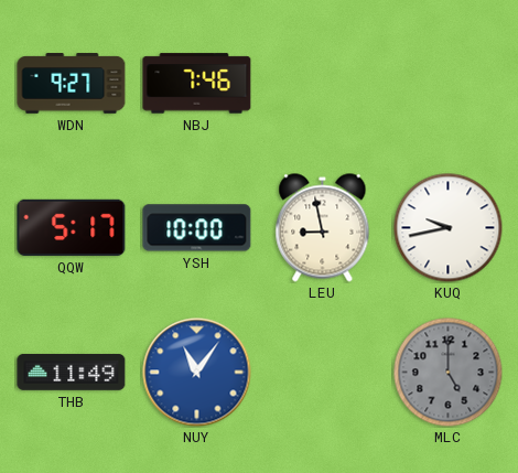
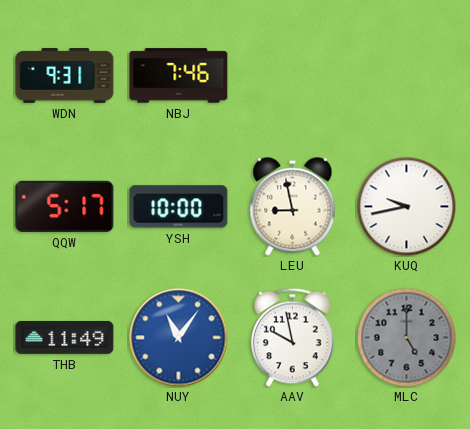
WDN: 9:27 -> 9:31
AAV: none -> 9:58
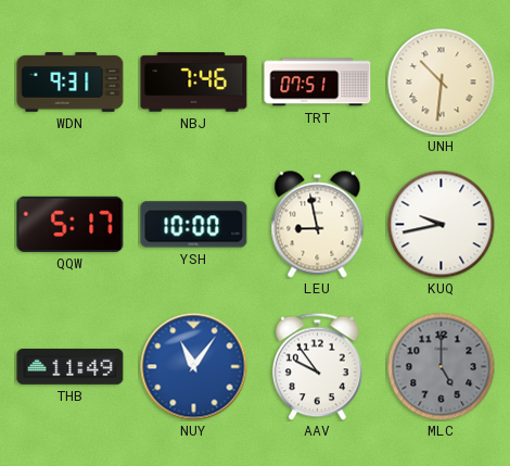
TRT: none -> 07:51
UNH: none -> 10:31
AAV: 9:58 -> 9:54
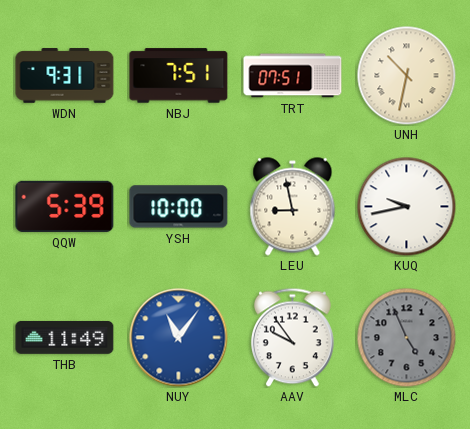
NBJ: 7:46 -> 7:51
UNH: 10:31 -> 10:32
QQW: 5:17 -> 5:39
MLC: 5:00 -> 4:56
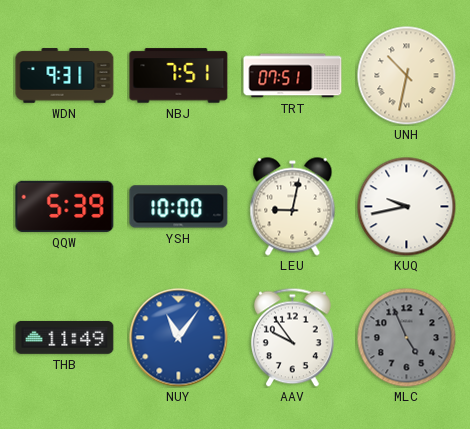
LEU: 8:58 -> 9:02
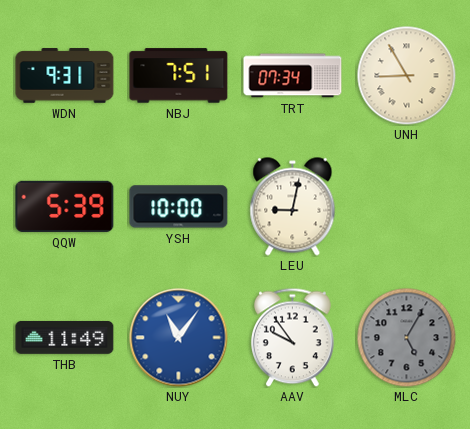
TRT: 07:51 -> 07:34
UNH: 10:32 -> 8:55
KUQ: 9:43 -> none
MLC: 4:56 -> 5:05
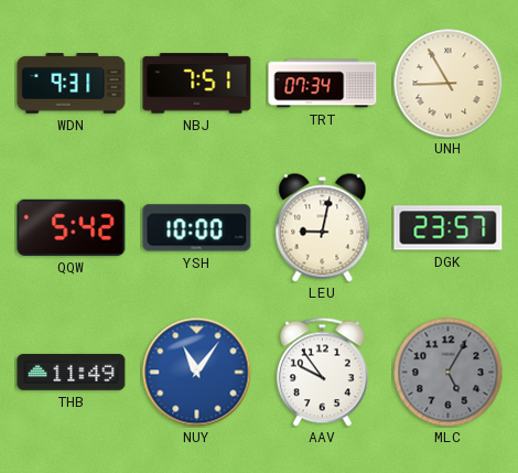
QQW: 5:39 -> 5:42
DGK: none -> 23:57
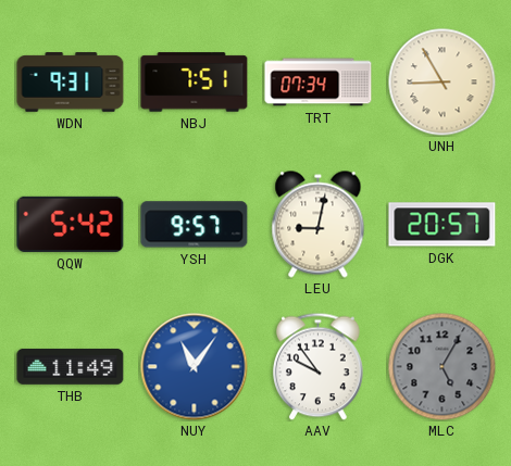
YSH: 10:00 -> 9:57
DGK: 23:57 -> 20:57
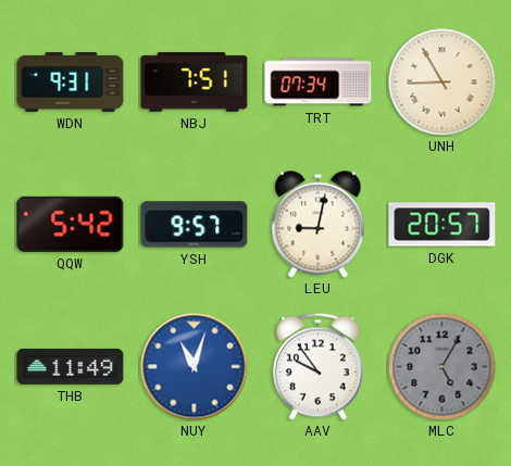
NUY: 11:06 -> 11:03
